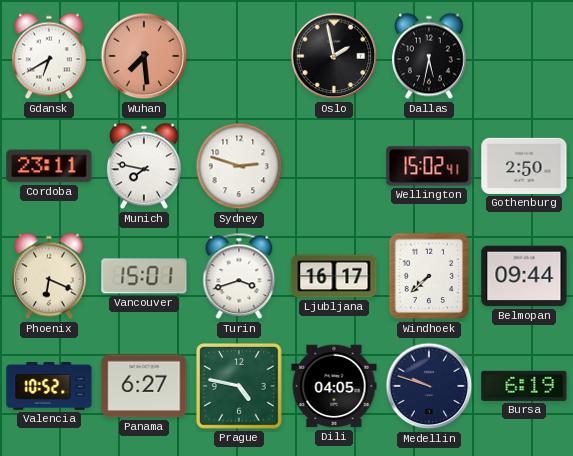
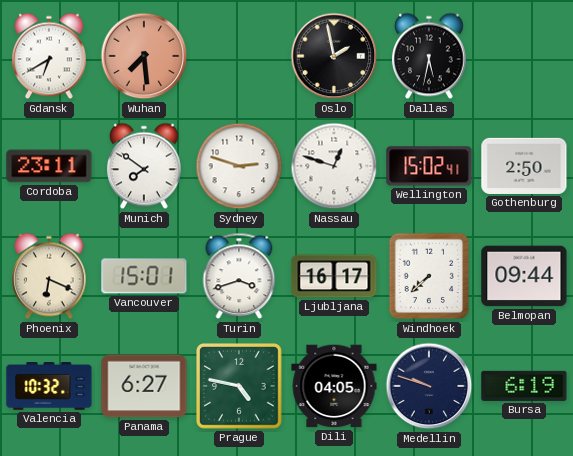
Munich: 7:47 -> 7:51
Nassau: none -> 12:48
Valencia: 10:52 -> 10:32
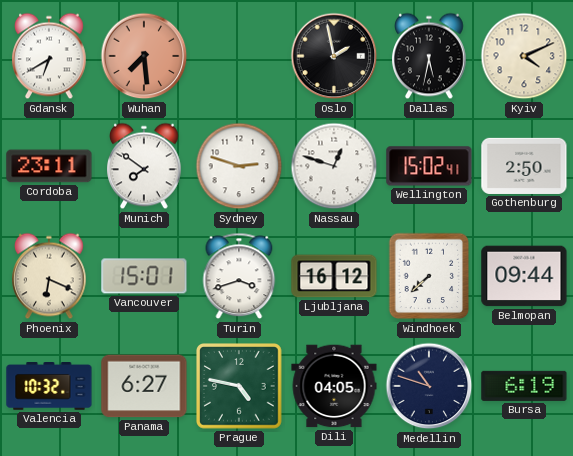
Kyiv: none -> 4:11
Ljubljana: 16:17 -> 16:12
Medellin: 9:48 -> 10:48
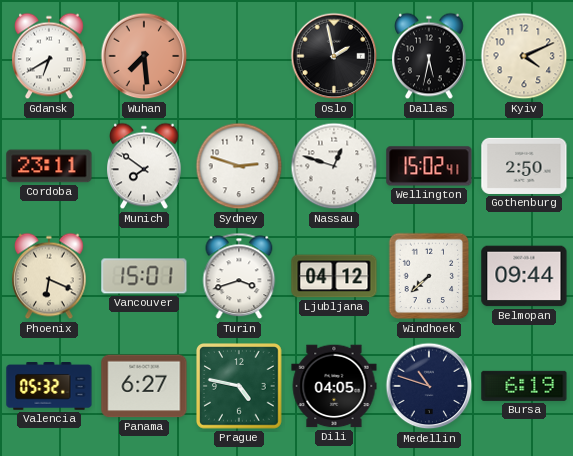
Ljubljana: 16:12 -> 04:12
Valencia: 10:32 -> 05:32
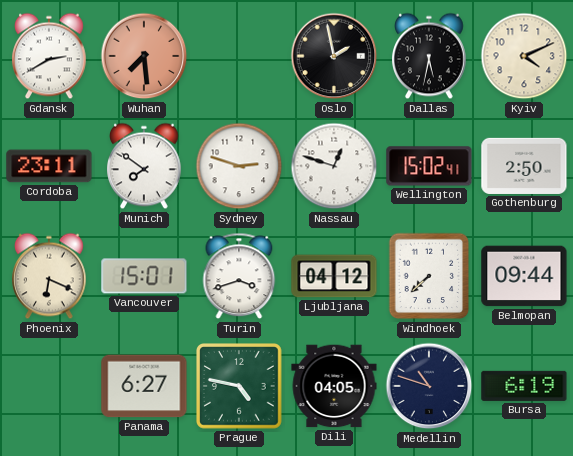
Gdansk: 6:40 -> 2:40
Valencia: 05:32 -> none
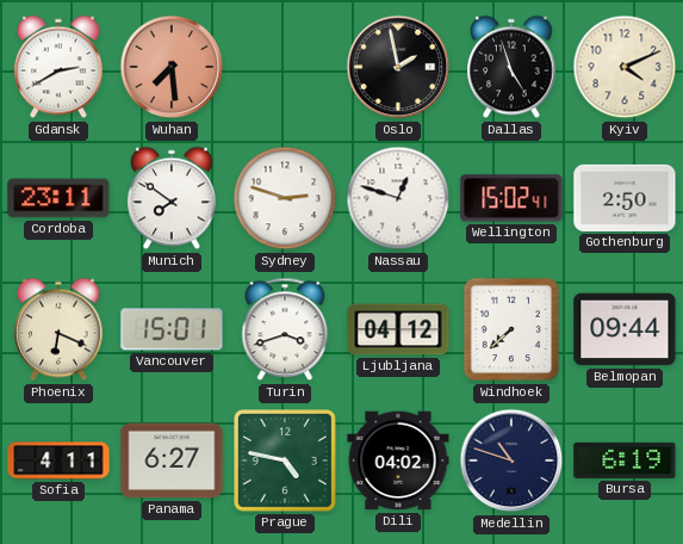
Dallas: 5:32 -> 4:57
Sofia: none -> 4:11
Dili: 04:05 -> 04:02
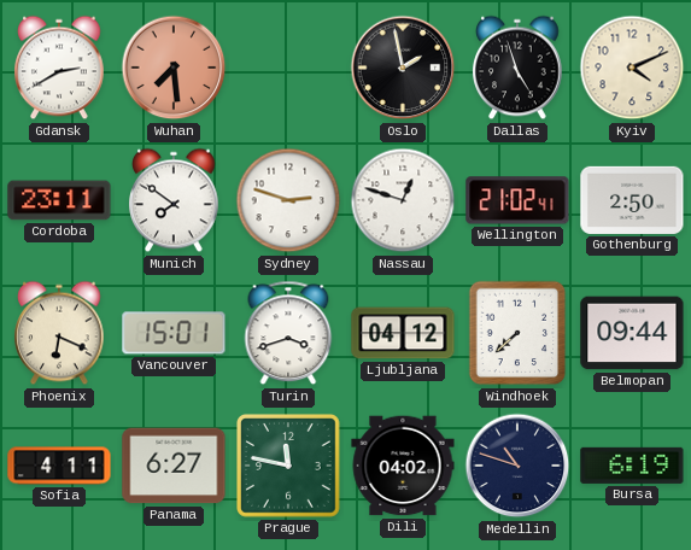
Wellington: 15:02 -> 21:02
Prague: 4:47 -> 11:47
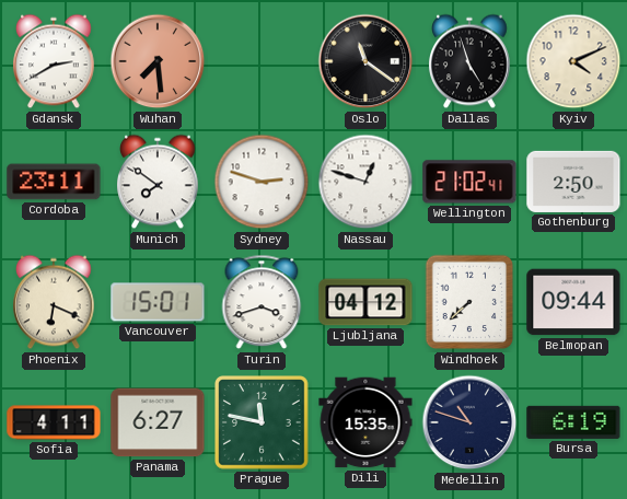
Oslo: 1:58 -> 11:21
Dili: 04:02 -> 15:35
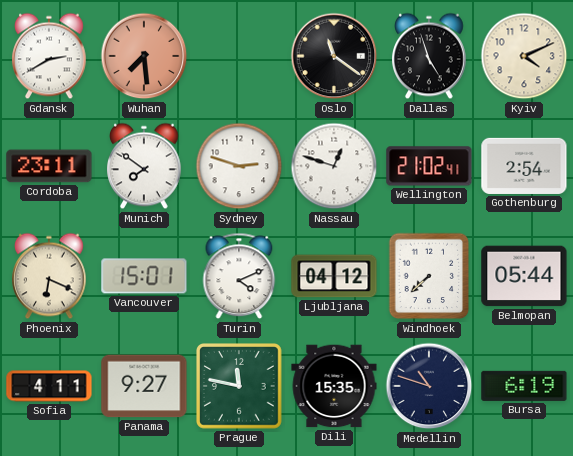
Gothenburg: 2:50 -> 2:54
Turin: 3:42 -> 4:11
Belmopan: 09:44 -> 05:44
Panama: 6:27 -> 9:27
